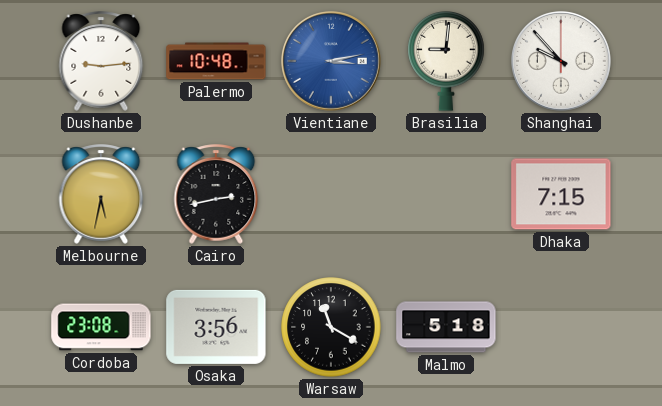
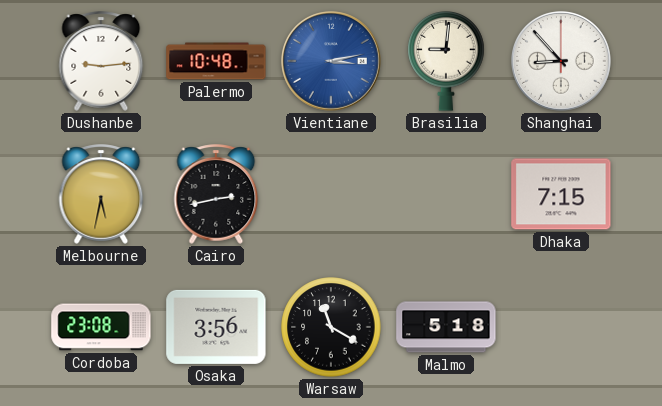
Shanghai: 9:53 -> 8:53
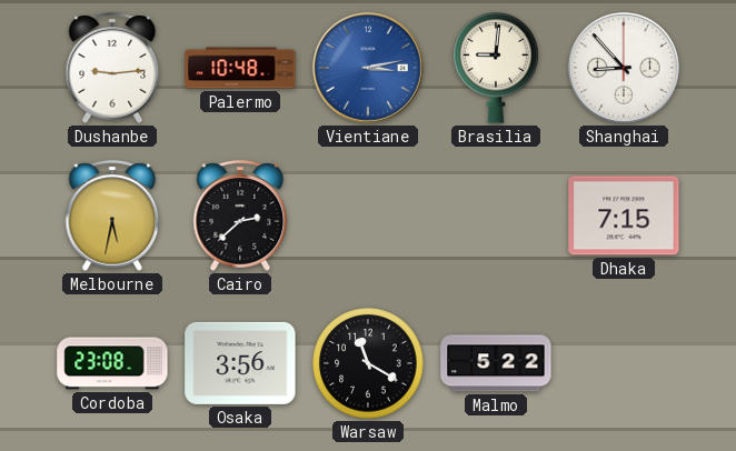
Cairo: 2:43 -> 2:38
Malmo: 5:18 -> 5:22
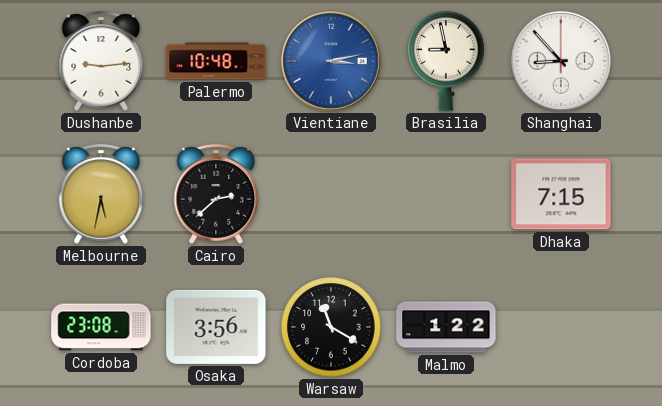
Brasilia: 9:01 -> 8:58
Malmo: 5:22 -> 1:22
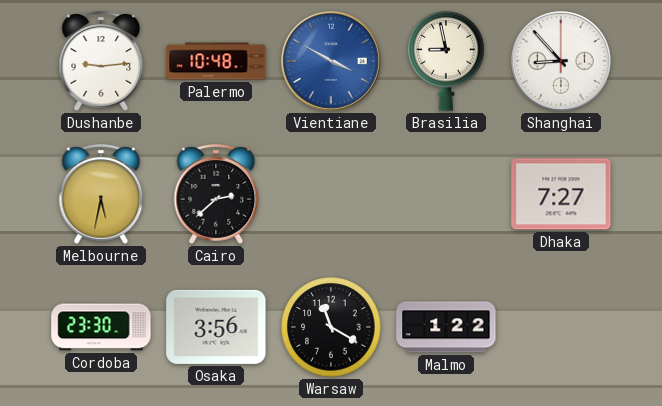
Vientiane: 3:13 -> 3:50
Dhaka: 7:15 -> 7:27
Cordoba: 23:08 -> 23:30
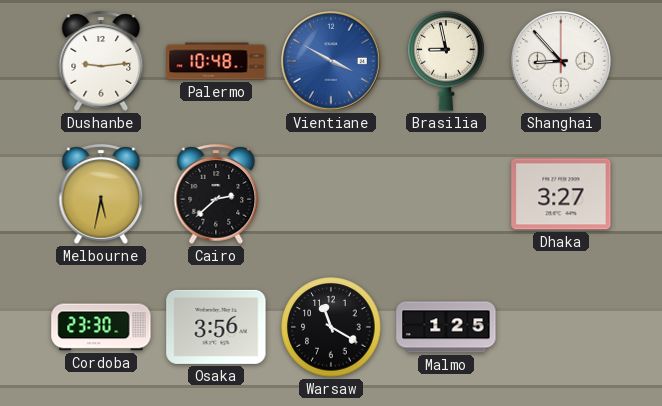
Dhaka: 7:27 -> 3:27
Malmo: 1:22 -> 1:25
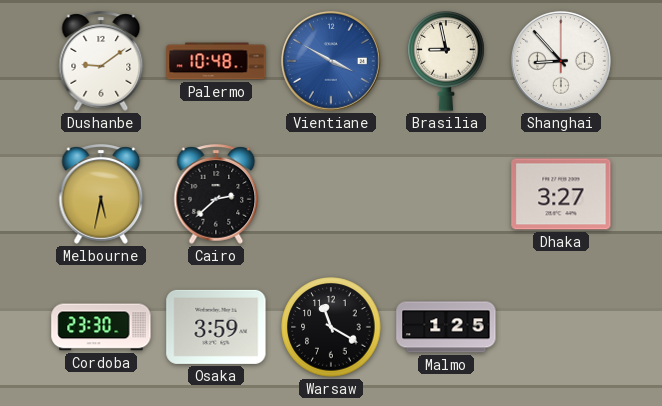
Dushanbe: 9:14 -> 9:09
Osaka: 3:56 -> 3:59
